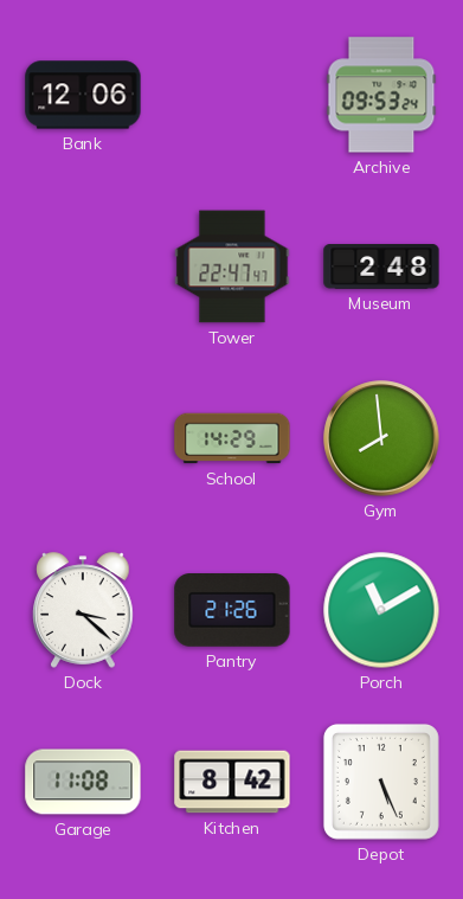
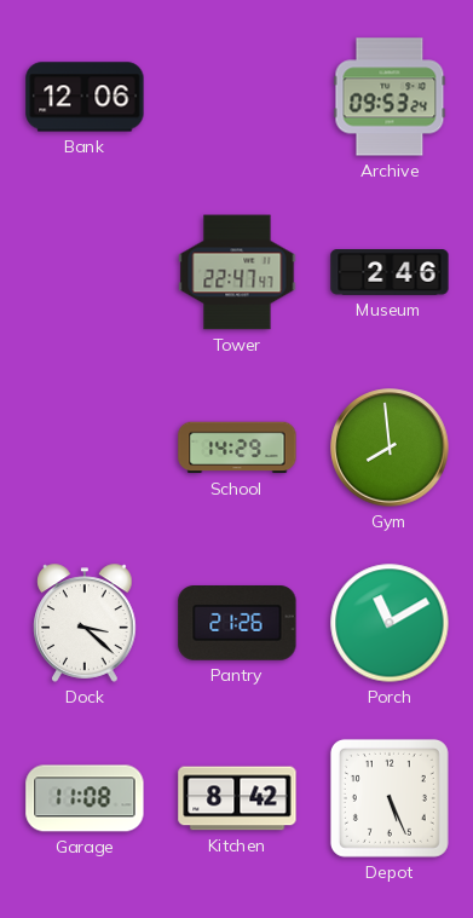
Museum: 2:48 -> 2:46
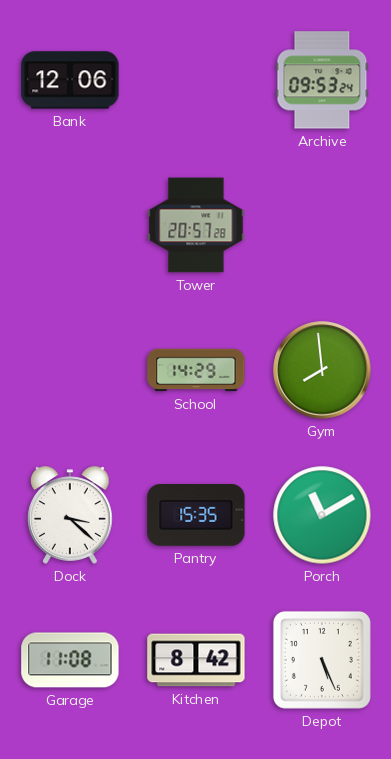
Tower: 22:47 -> 20:57
Museum: 2:46 -> none
Pantry: 21:26 -> 15:35
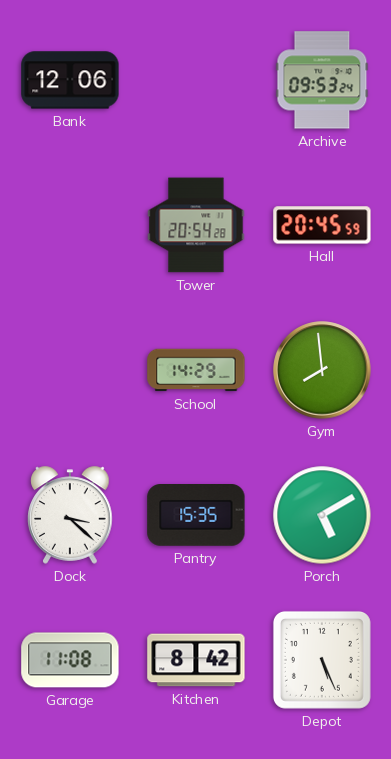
Tower: 20:57 -> 20:54
Hall: none -> 20:45
Porch: 11:10 -> 5:10
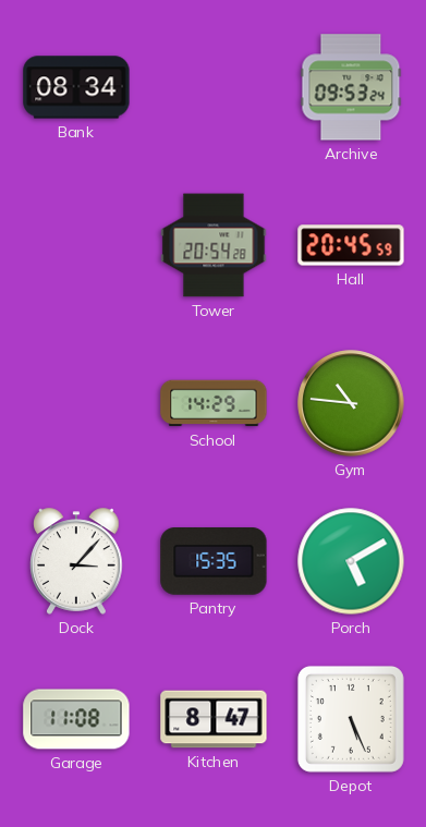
Bank: 12:06 -> 08:34
Gym: 7:59 -> 10:46
Dock: 3:22 -> 3:07
Kitchen: 8:42 -> 8:47
